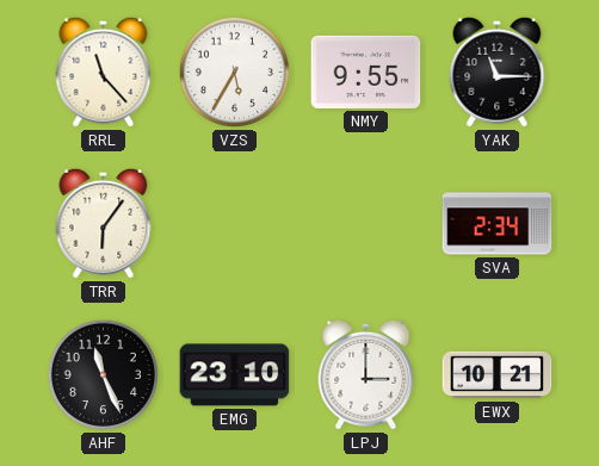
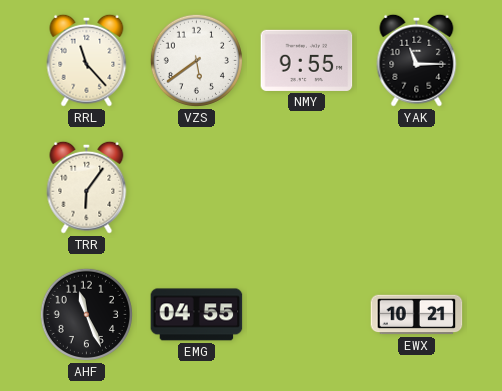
VZS: 5:35 -> 5:39
SVA: 2:34 -> none
EMG: 23:10 -> 04:55
LPJ: 3:00 -> none
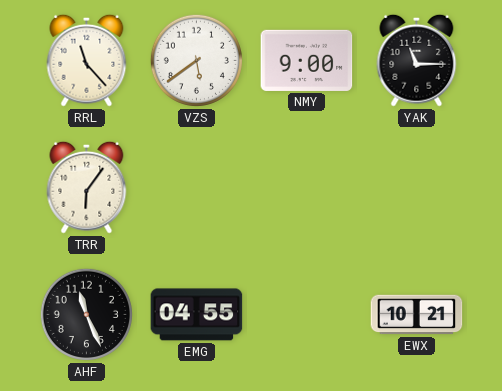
NMY: 9:55 -> 9:00
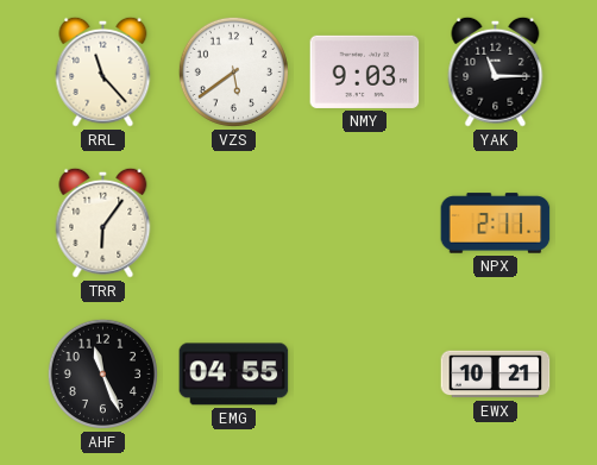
NMY: 9:00 -> 9:03
NPX: none -> 2:11
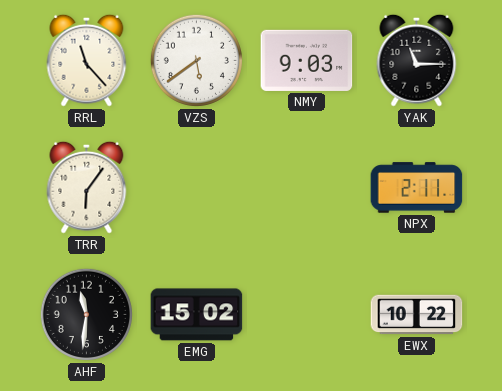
AHF: 11:26 -> 11:31
EMG: 04:55 -> 15:02
EWX: 10:21 -> 10:22
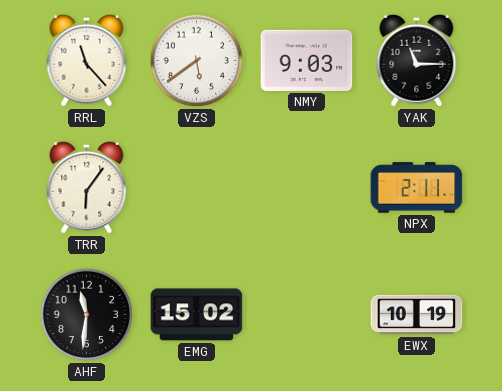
EWX: 10:22 -> 10:19
